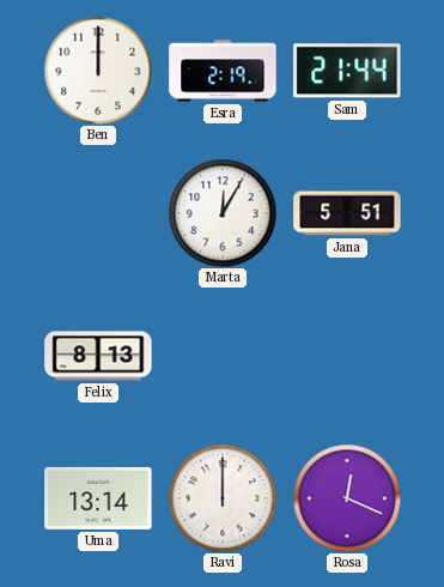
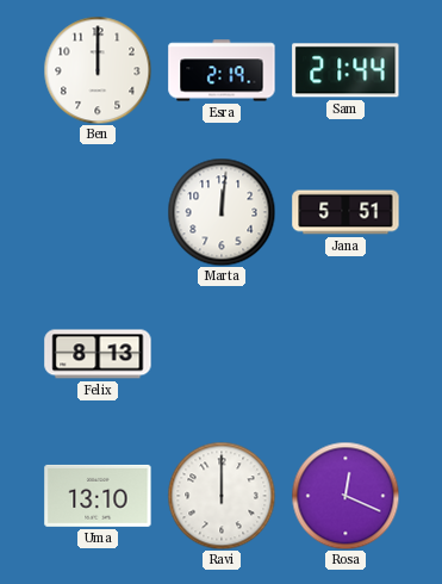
Marta: 12:05 -> 12:01
Uma: 13:14 -> 13:10
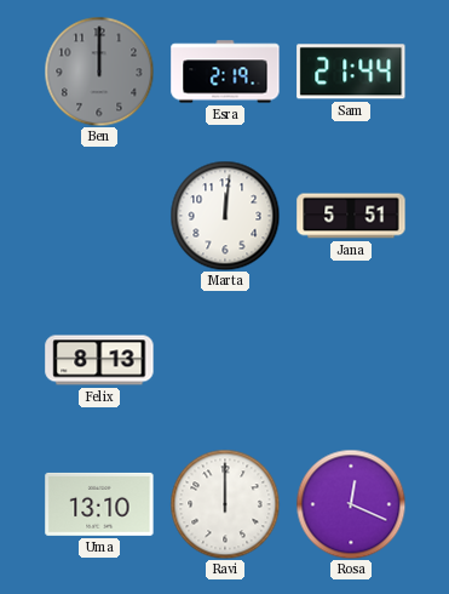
Ben dial: white -> grey
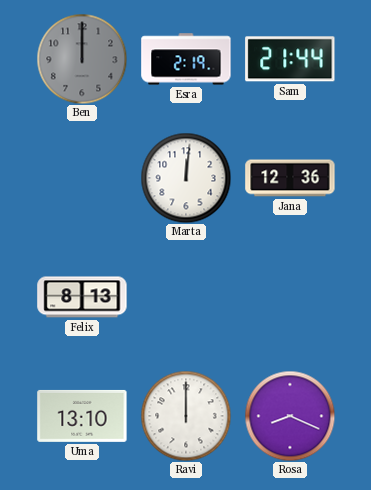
Jana: 5:51 -> 12:36
Rosa: 12:19 -> 8:19
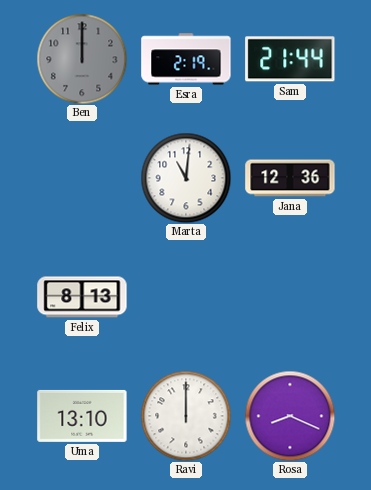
Marta: 12:01 -> 11:01
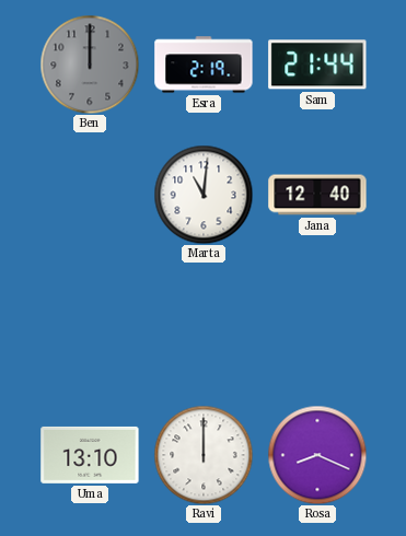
Jana: 12:36 -> 12:40
Felix: 8:13 -> none
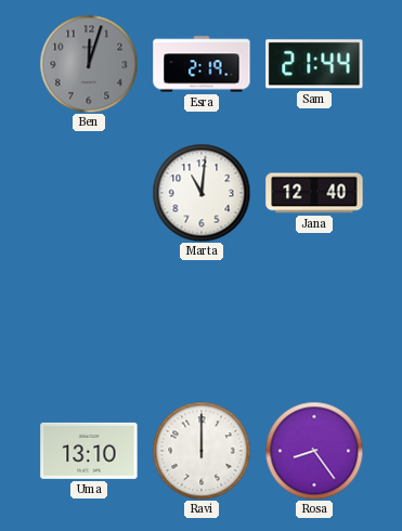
Ben: 12:00 -> 12:03
Rosa: 8:19 -> 8:24
